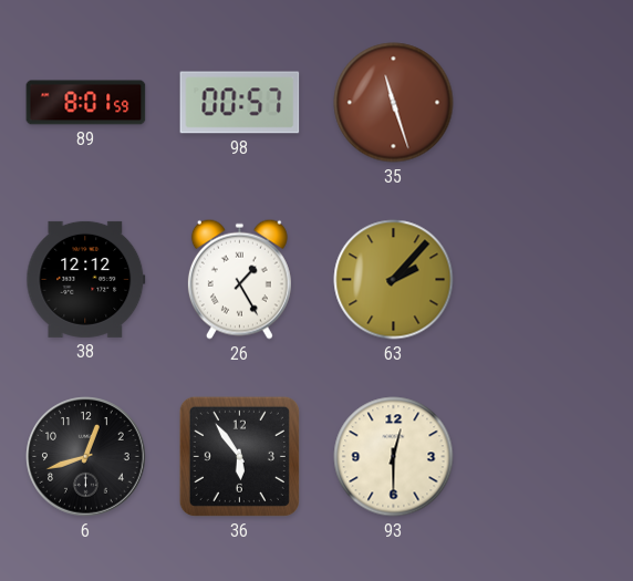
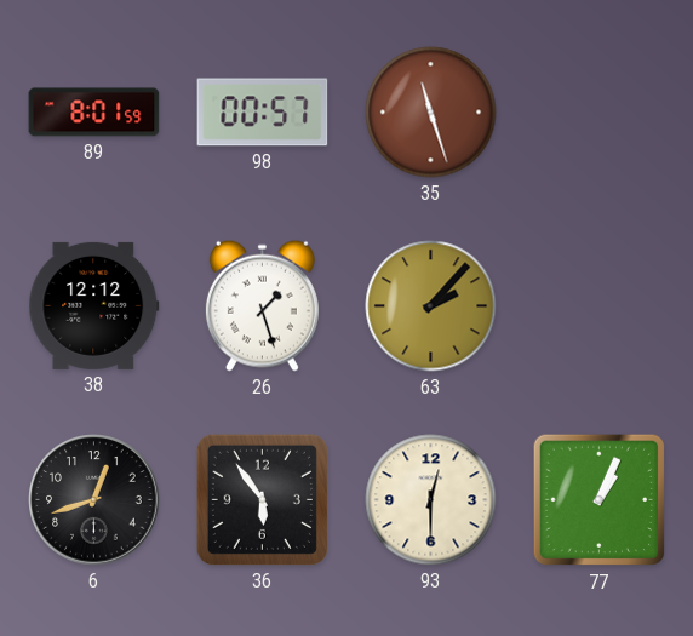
26: 1:25 -> 1:27
77: none -> 1:04
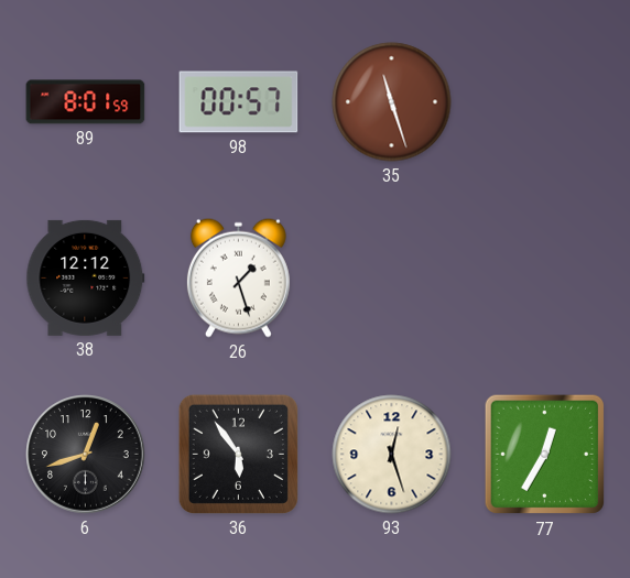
63: 2:07 -> none
93: 12:30 -> 12:27
77: 1:04 -> 12:35
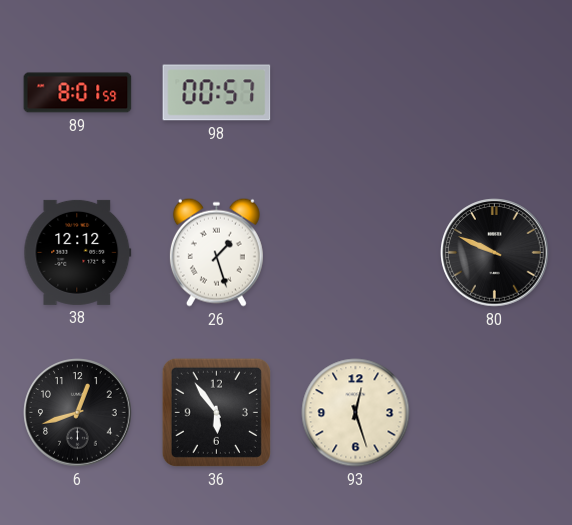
35: 11:27 -> none
80: none -> 9:49
77: 12:35 -> none
